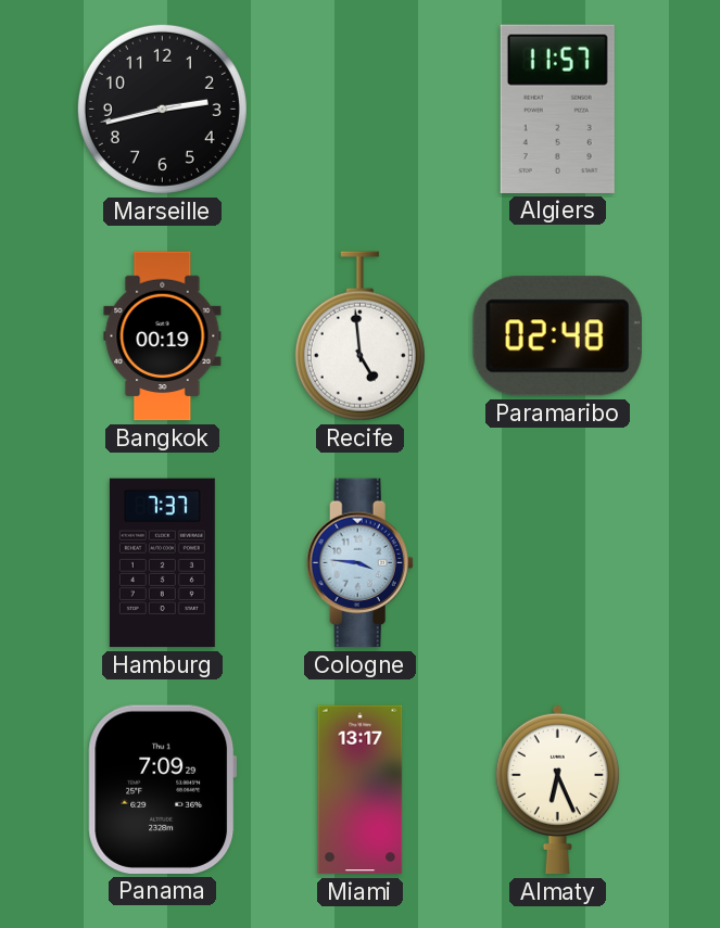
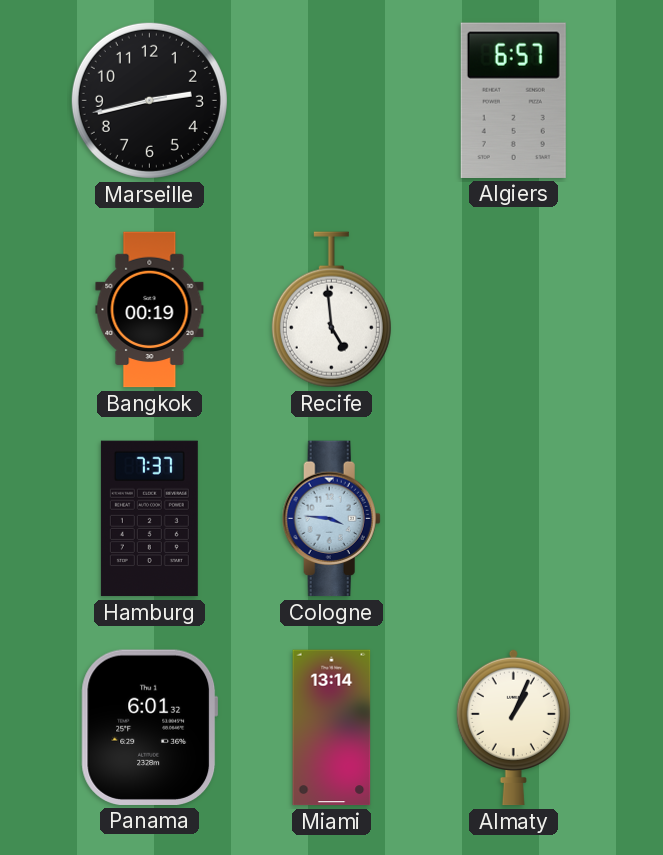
Algiers: 11:57 -> 6:57
Paramaribo: 02:48 -> none
Panama: 7:09 -> 6:01
Miami: 13:17 -> 13:14
Almaty: 6:26 -> 1:04
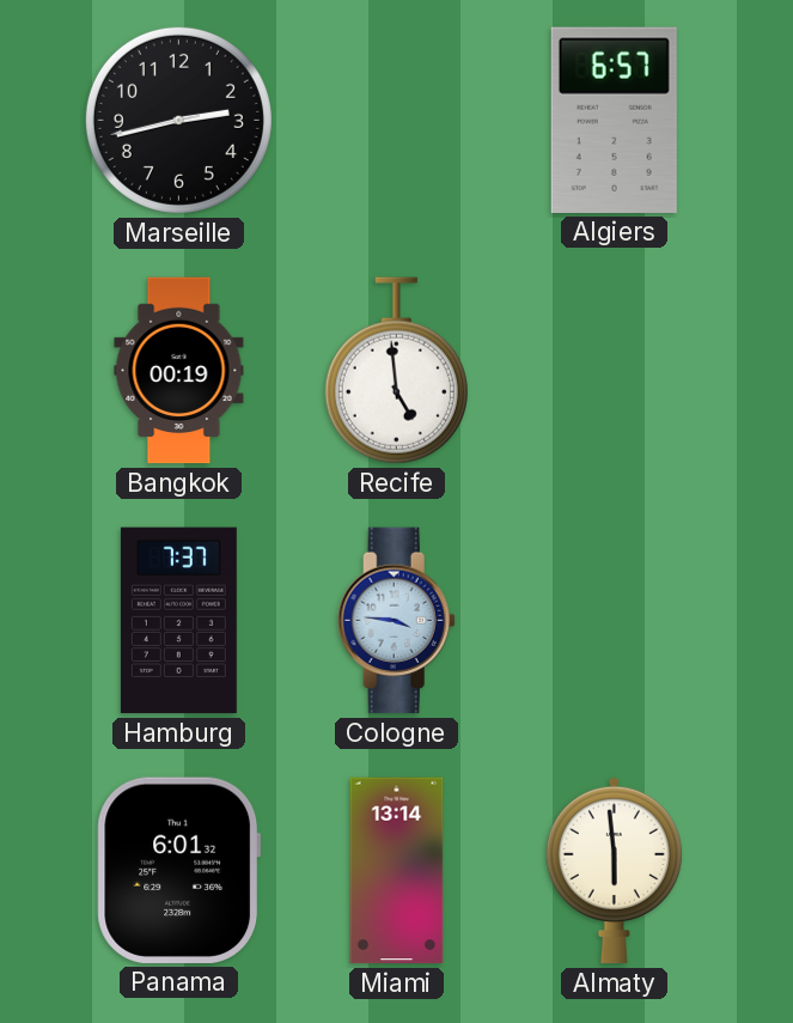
Almaty: 1:04 -> 5:59
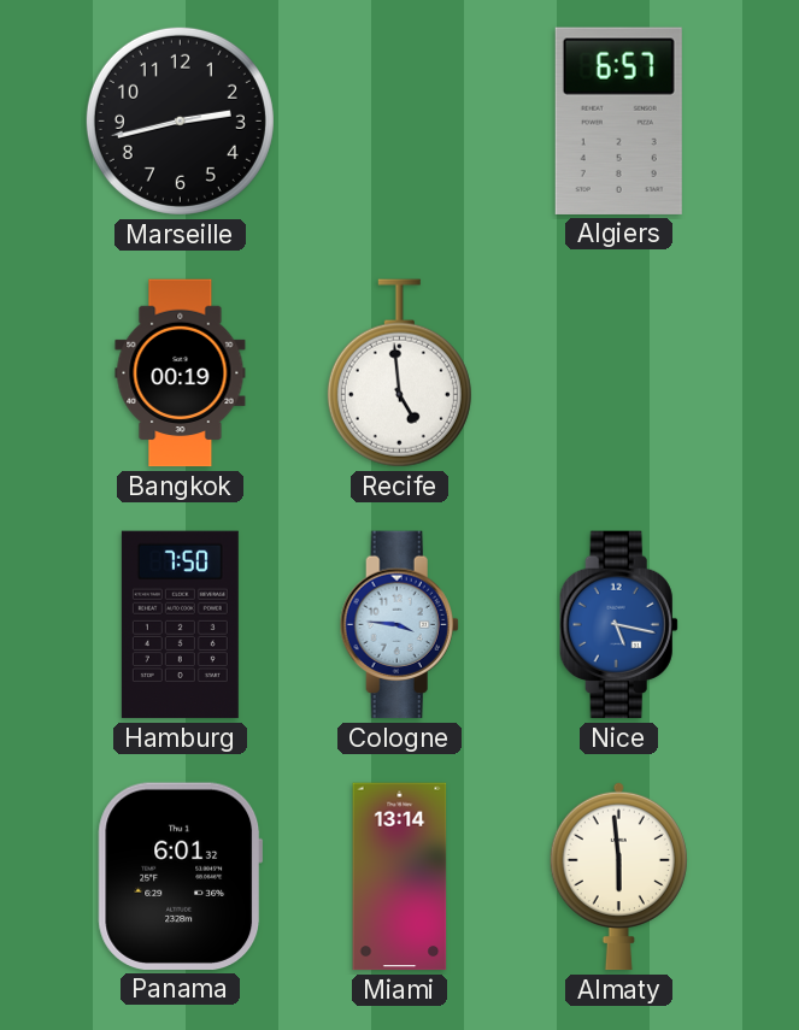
Hamburg: 7:37 -> 7:50
Nice: none -> 5:17
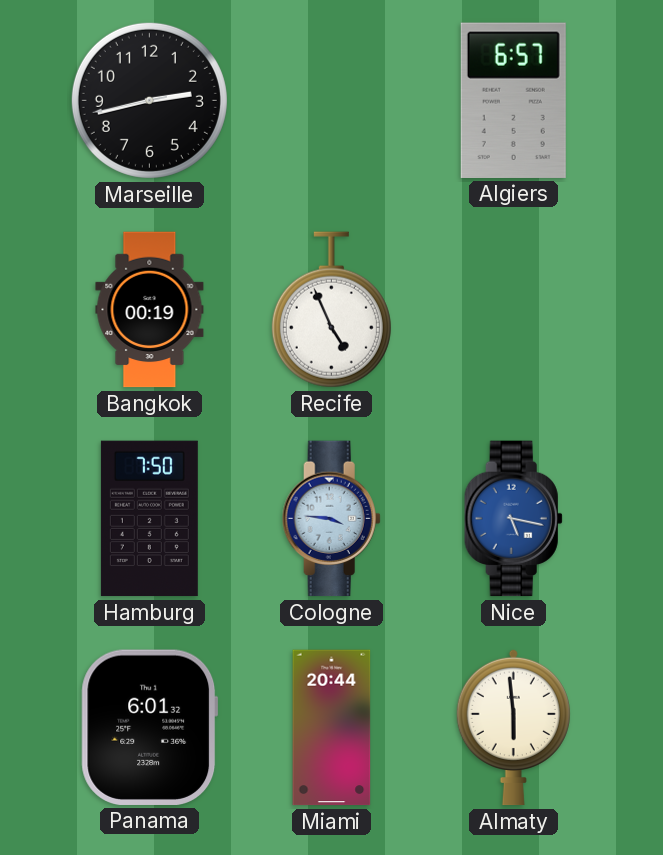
Recife: 4:59 -> 4:56
Miami: 13:14 -> 20:44
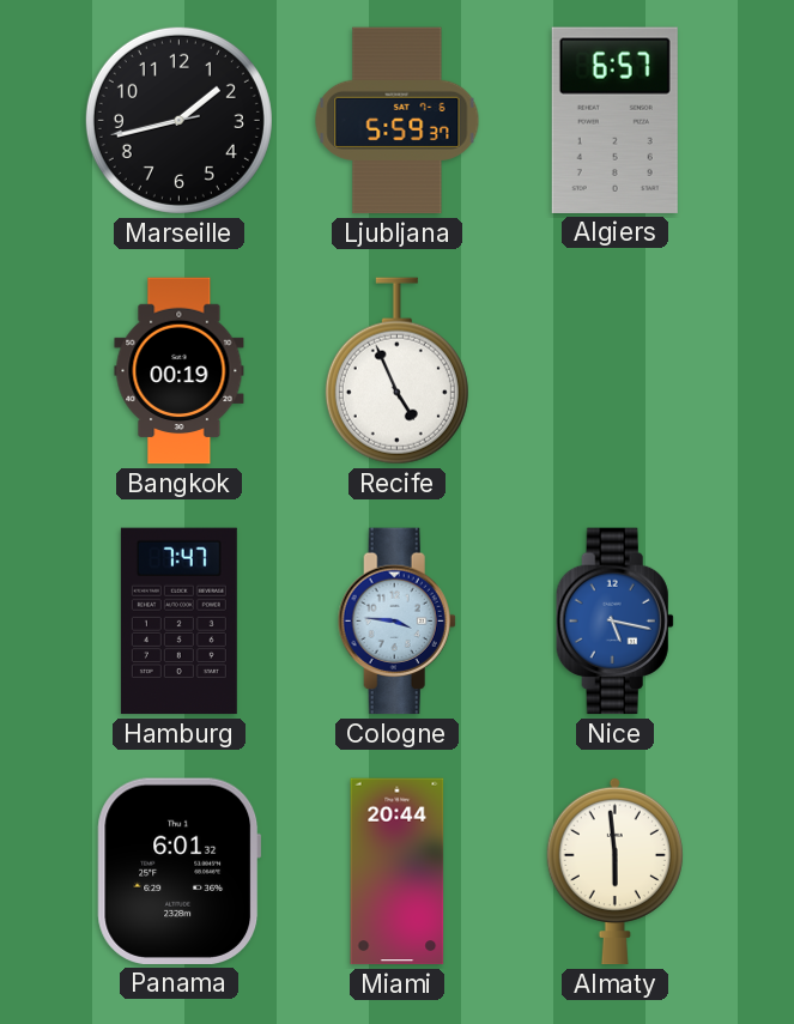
Marseille: 2:42 -> 1:42
Ljubljana: none -> 5:59
Hamburg: 7:50 -> 7:47
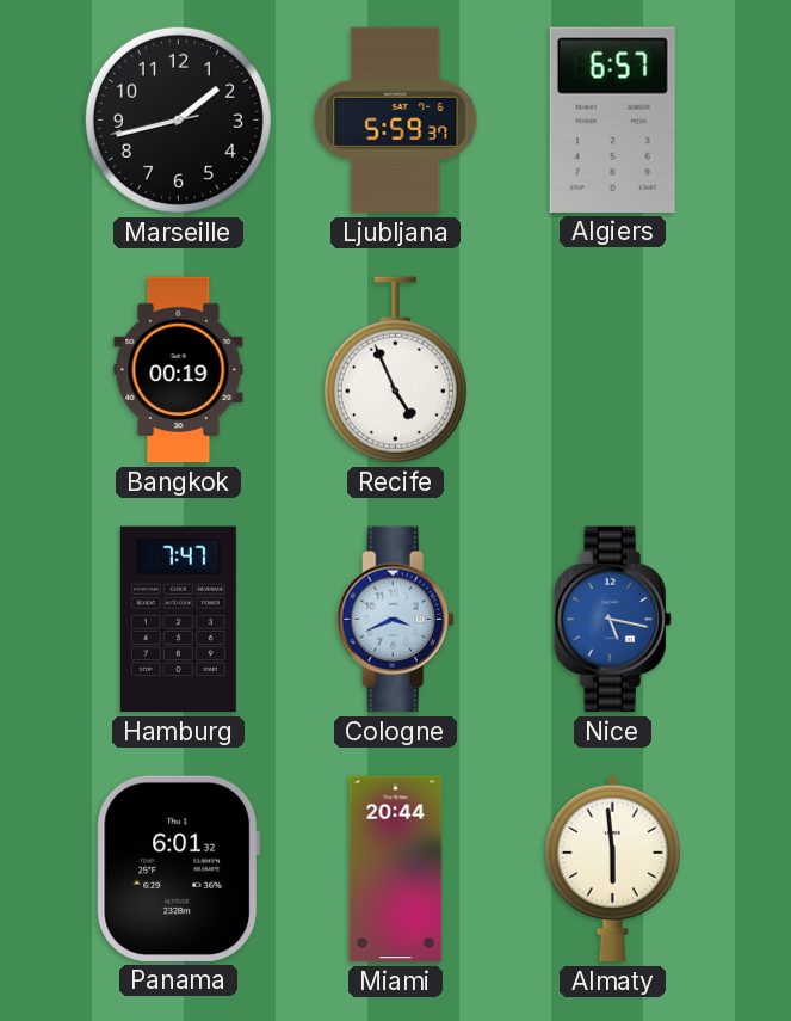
Cologne: 3:46 -> 3:41
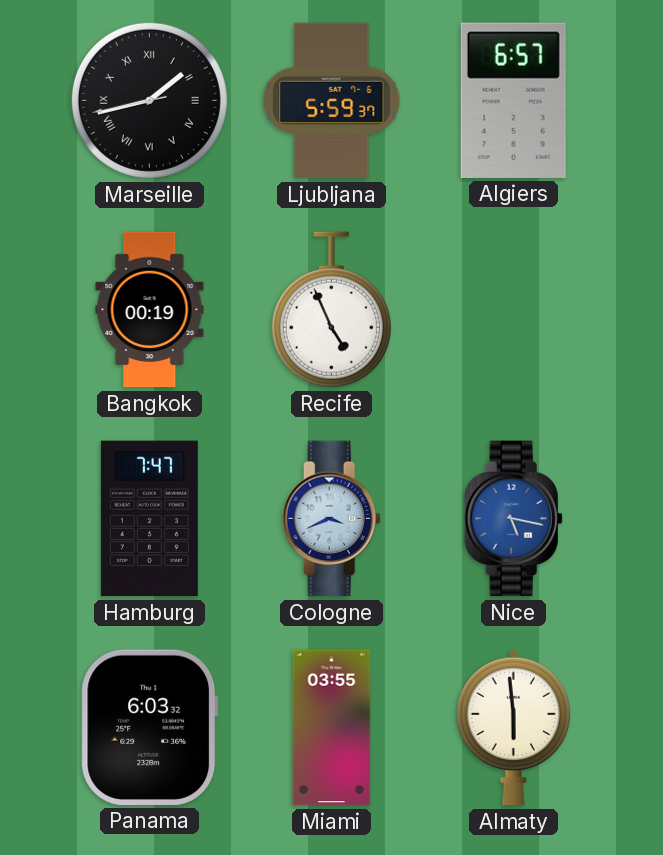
Marseille numerals: Arabic -> Roman
Panama: 6:01 -> 6:03
Miami: 20:44 -> 03:55
